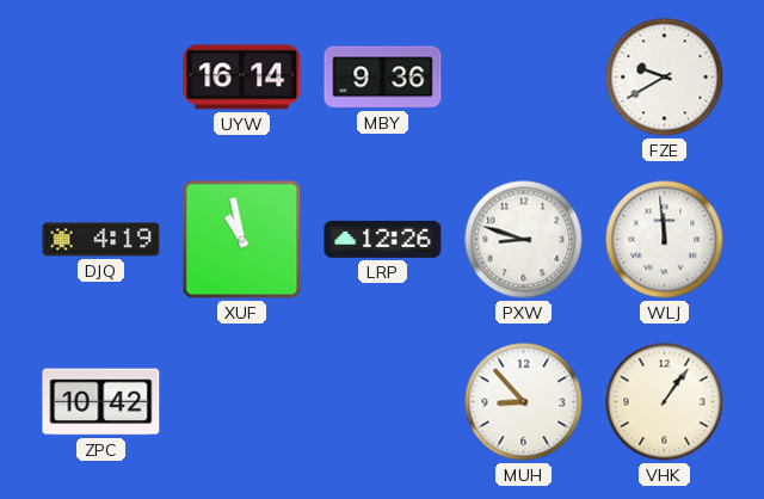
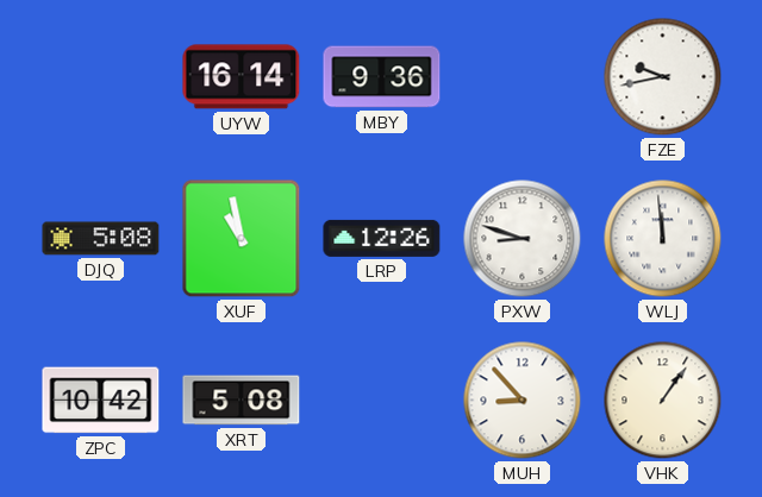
FZE: 9:40 -> 9:43
DJQ: 4:19 -> 5:08
XRT: none -> 5:08
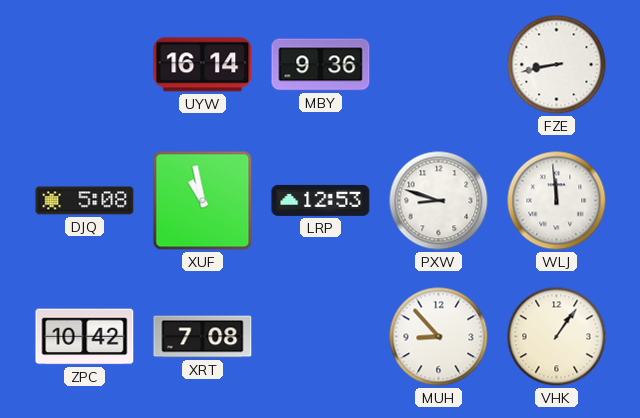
FZE: 9:43 -> 8:43
LRP: 12:26 -> 12:53
XRT: 5:08 -> 7:08
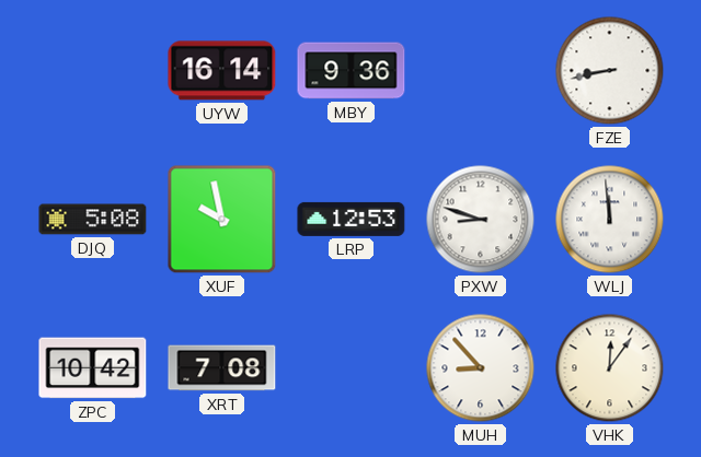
XUF: 10:58 -> 9:58
VHK: 1:06 -> 12:06
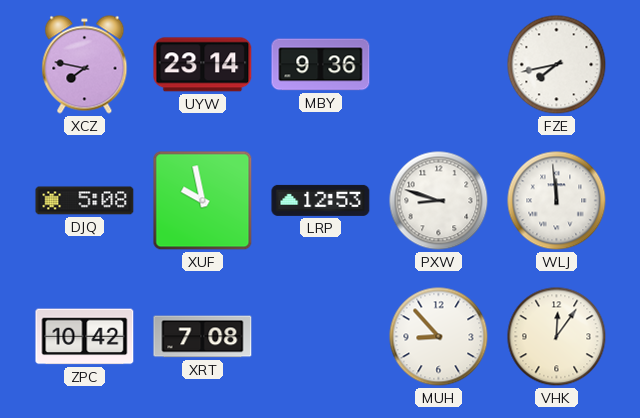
XCZ: none -> 7:47
UYW: 16:14 -> 23:14
FZE: 8:43 -> 7:43
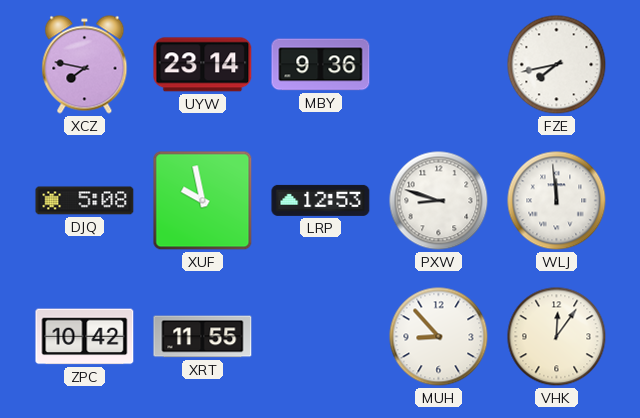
XRT: 7:08 -> 11:55
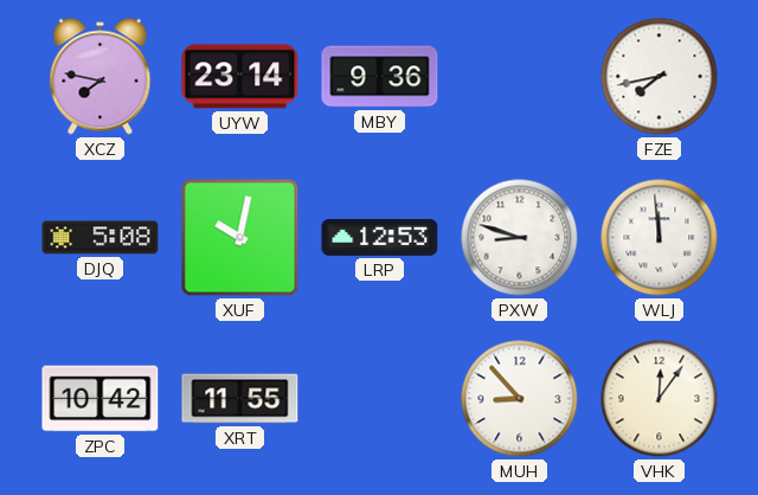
XUF: 9:58 -> 10:02
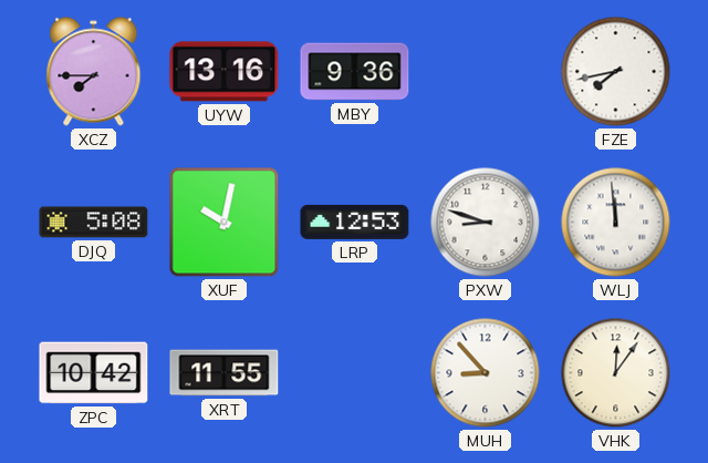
XCZ: 7:47 -> 7:45
UYW: 23:14 -> 13:16
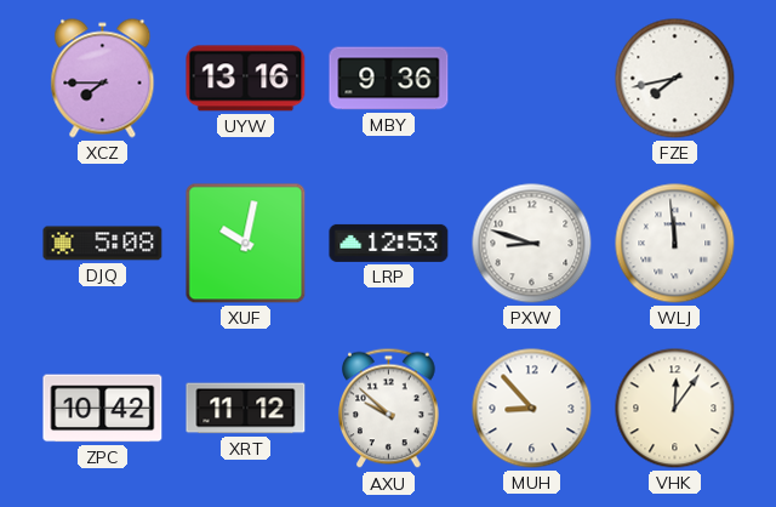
XRT: 11:55 -> 11:12
AXU: none -> 9:52
